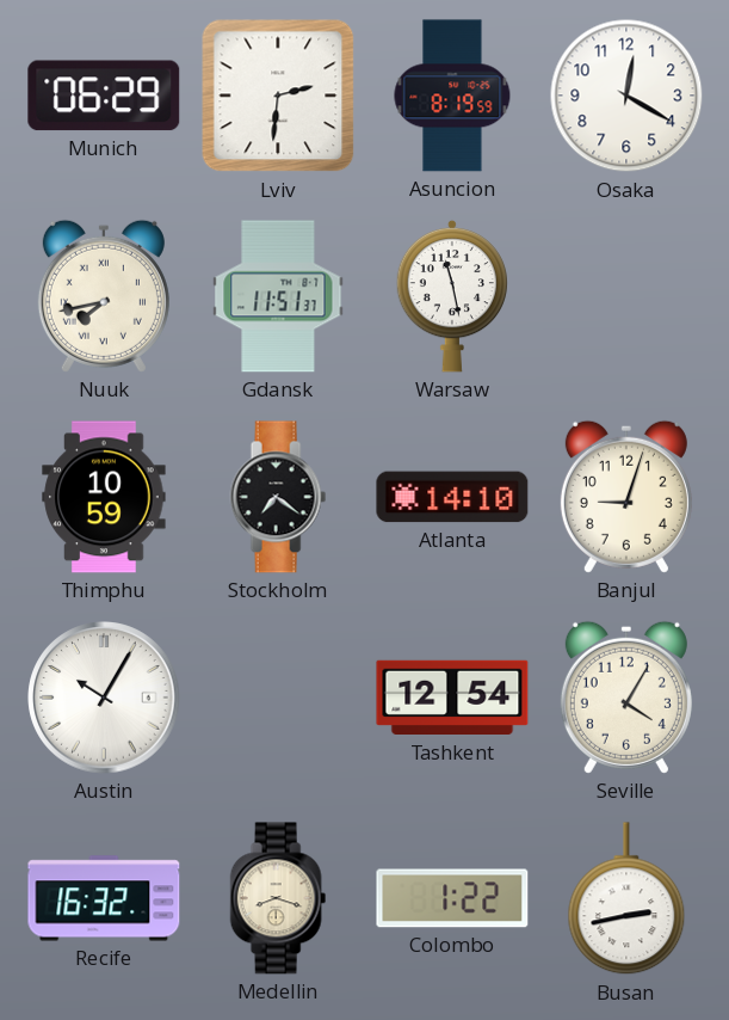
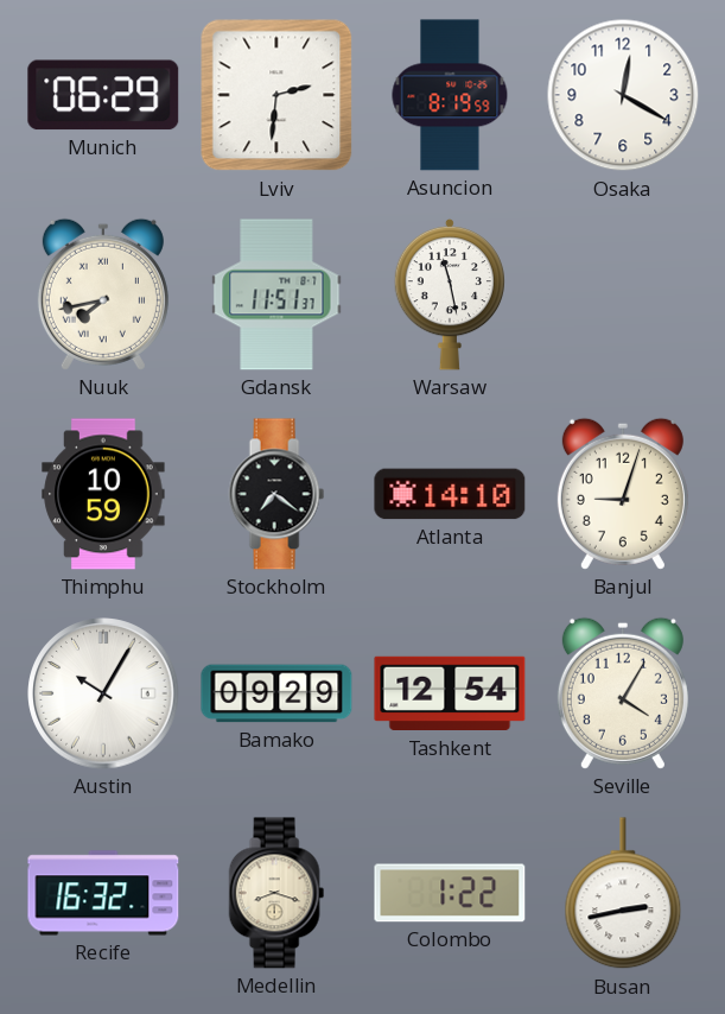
Bamako: none -> 09:29
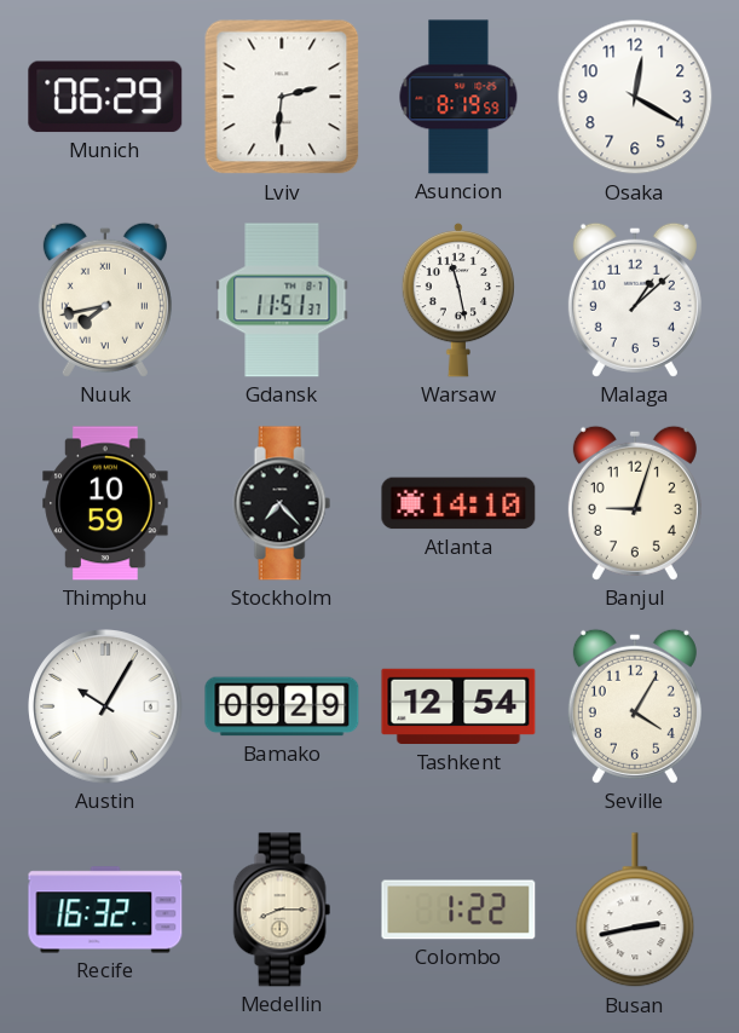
Malaga: none -> 1:08
Stockholm: 7:21 -> 7:23
Medellin: 8:18 -> 8:15
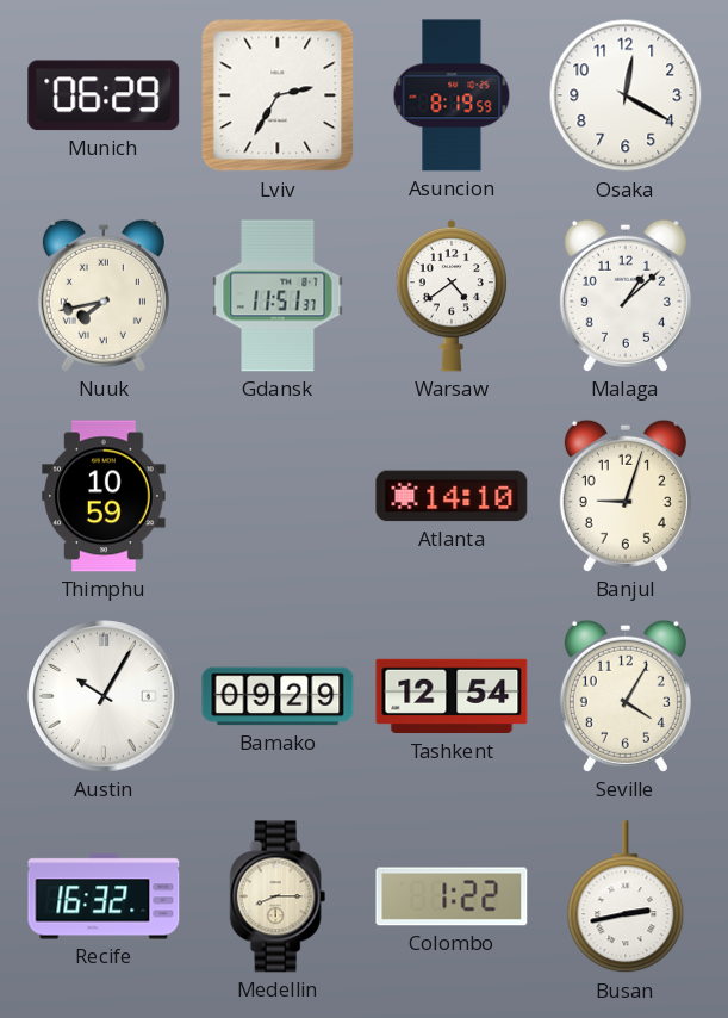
Lviv: 2:31 -> 2:35
Warsaw: 11:28 -> 4:39
Stockholm: 7:23 -> none
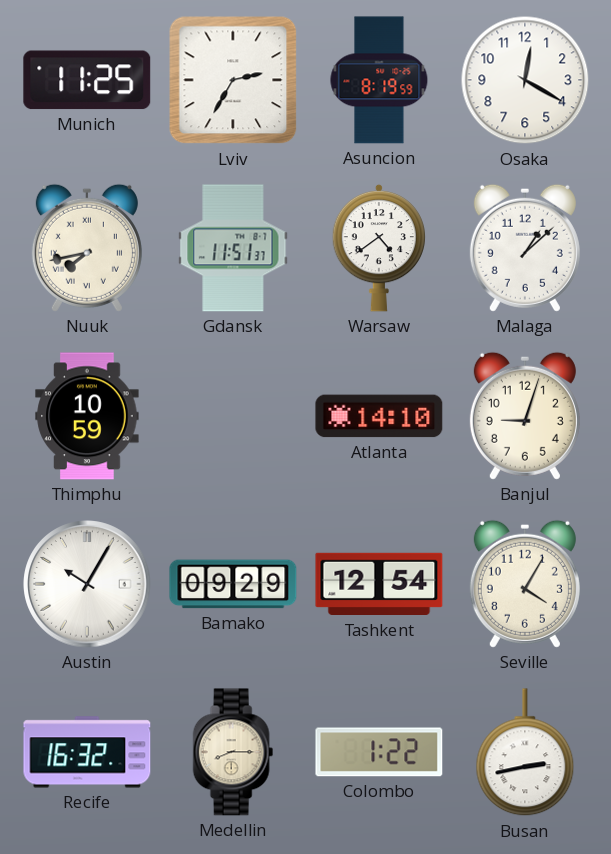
Munich: 06:29 -> 11:25
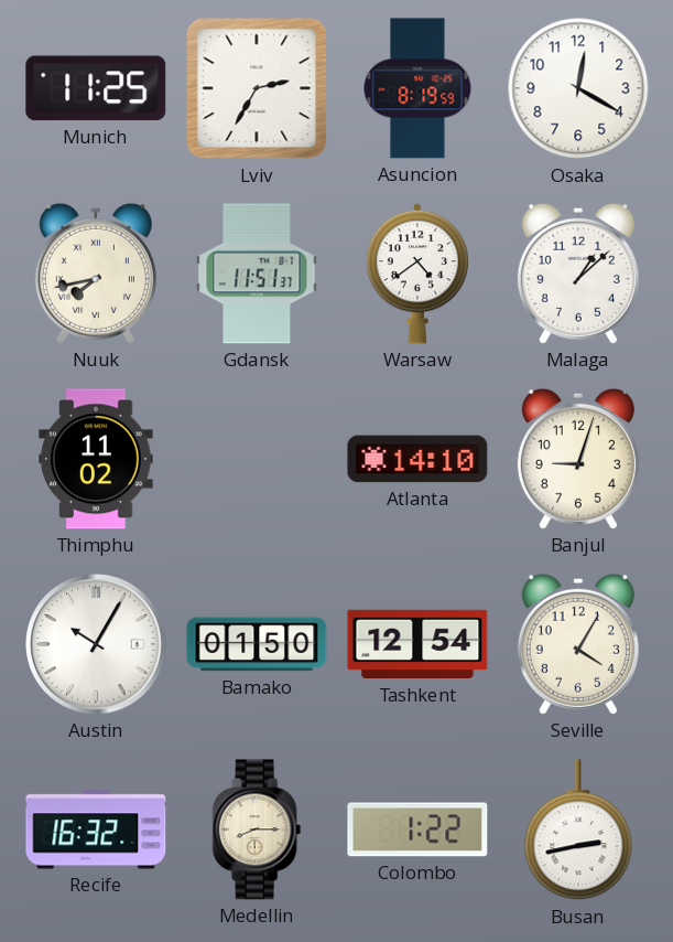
Thimphu: 10:59 -> 11:02
Bamako: 09:29 -> 01:50
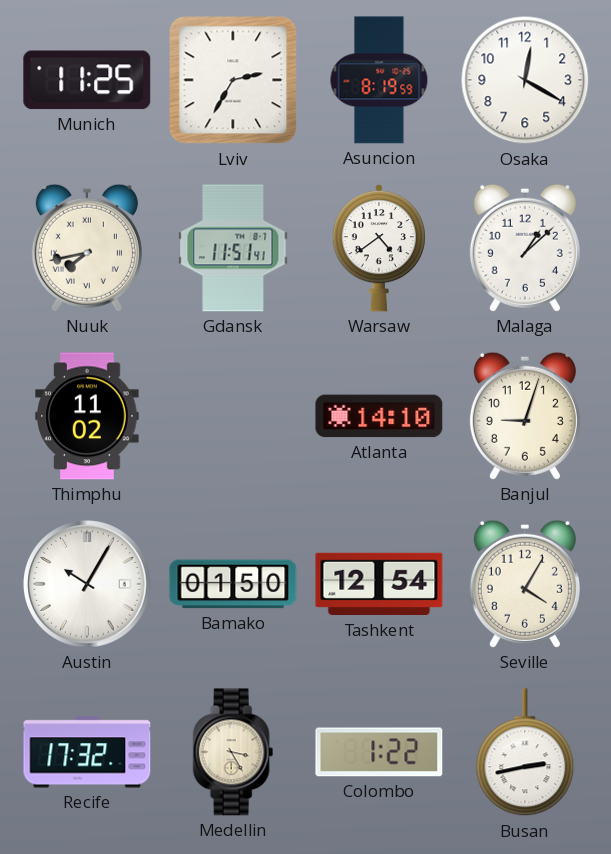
Gdansk: 11:51:37 -> 11:51:41
Recife: 16:32 -> 17:32
Medellin: 8:15 -> 3:25
